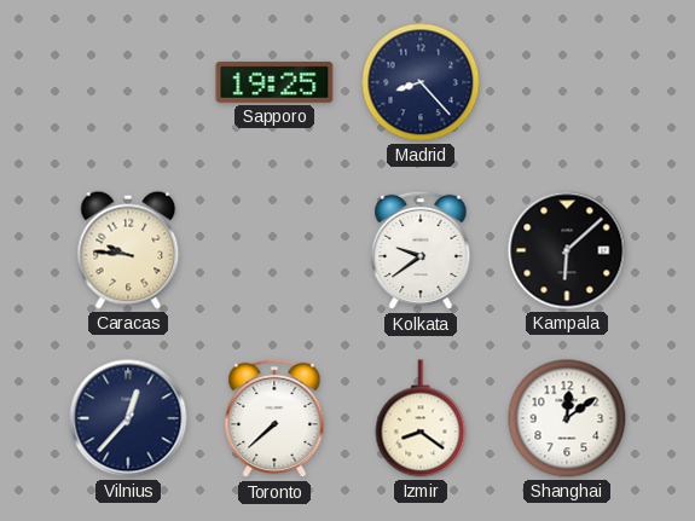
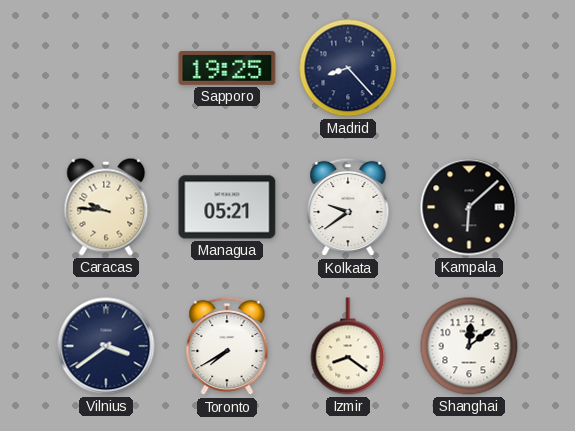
Managua: none -> 05:21
Vilnius: 12:37 -> 3:39
Toronto: 7:38 -> 7:40
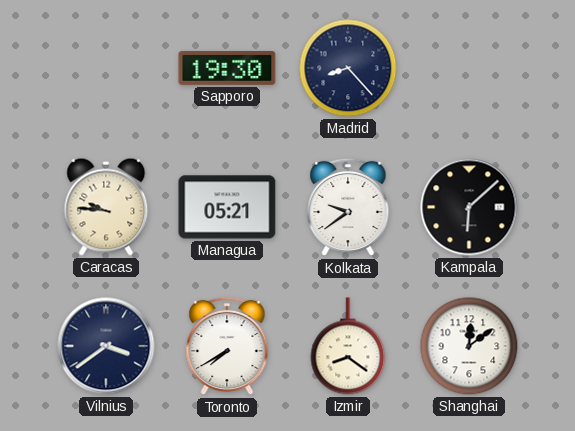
Sapporo: 19:25 -> 19:30
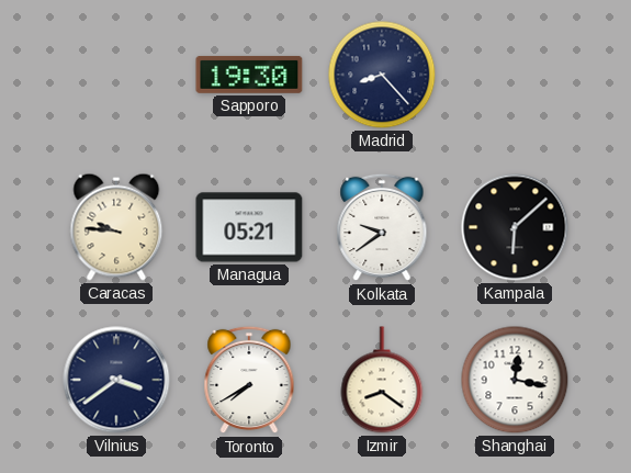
Shanghai: 12:09 -> 12:17
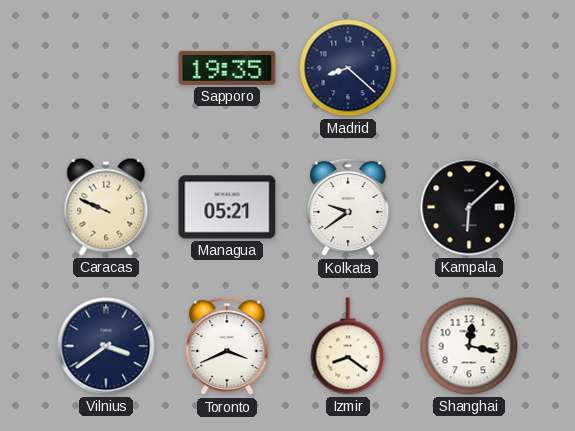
Sapporo: 19:30 -> 19:35
Madrid: 8:23 -> 8:22
Caracas: 9:46 -> 9:49
Toronto: 7:40 -> 3:41
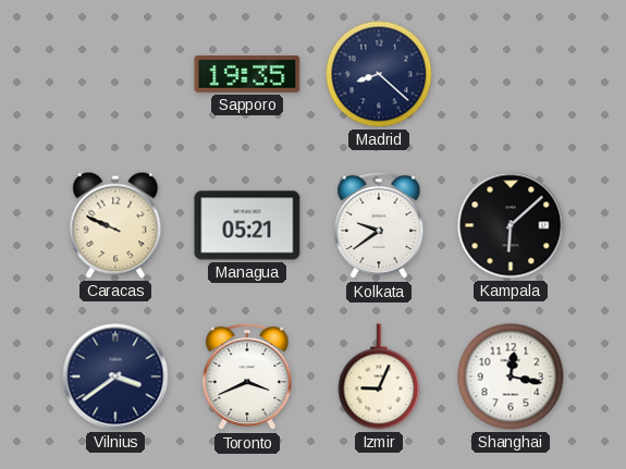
Izmir: 8:21 -> 9:04
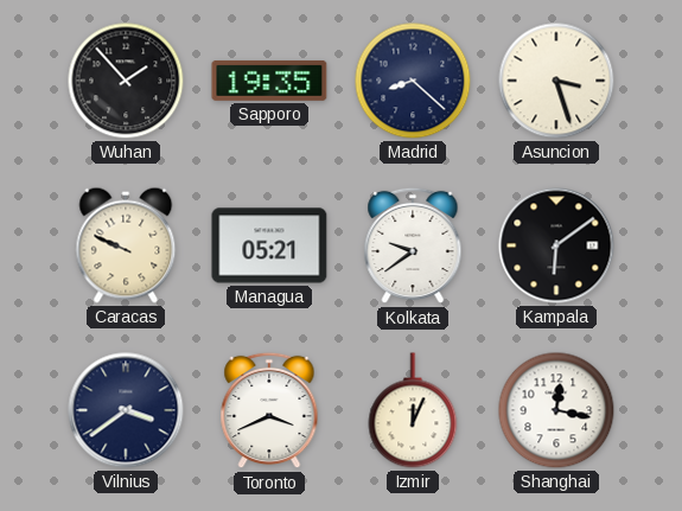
Wuhan: none -> 1:53
Asuncion: none -> 3:27
Kampala: 6:08 -> 6:09
Izmir: 9:04 -> 12:04
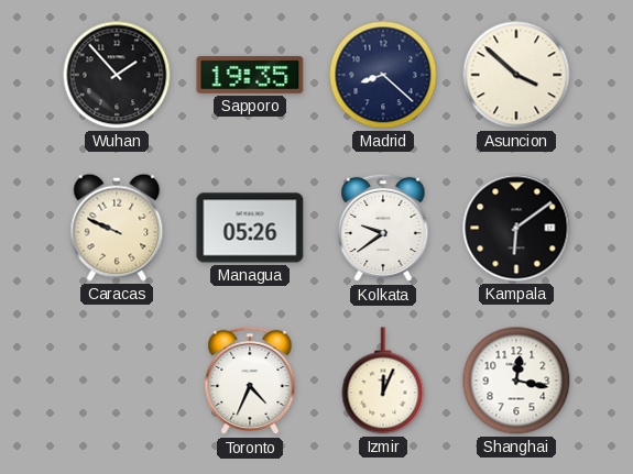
Asuncion: 3:27 -> 3:52
Managua: 05:21 -> 05:26
Vilnius: 3:39 -> none
Toronto: 3:41 -> 4:34
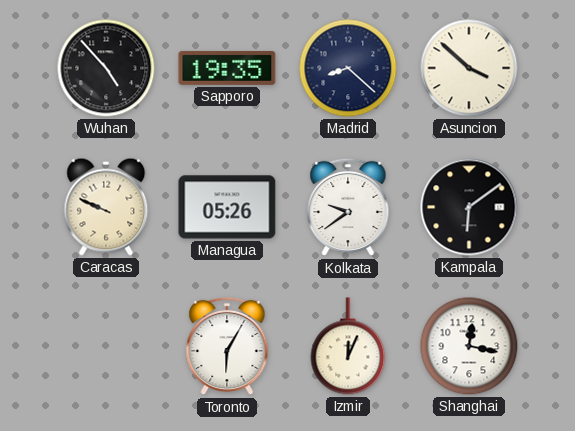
Wuhan: 1:53 -> 4:53
Toronto: 4:34 -> 6:05
